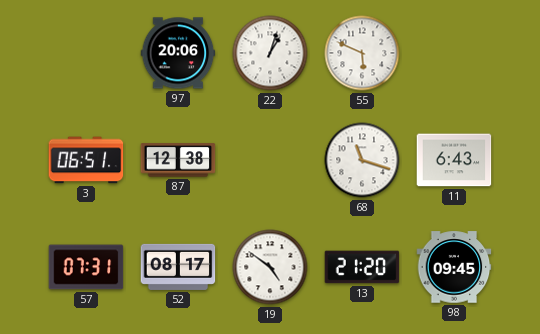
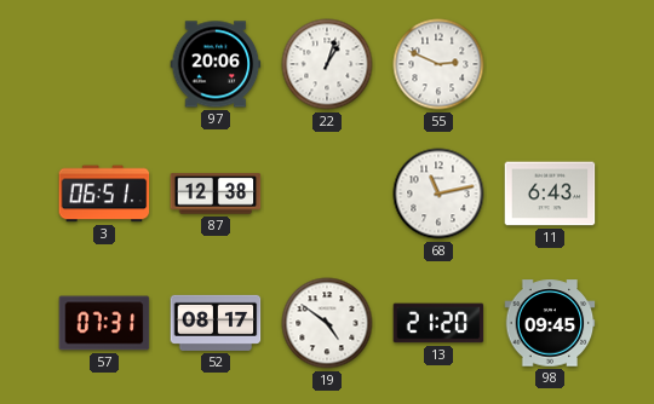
55: 5:49 -> 2:49
68: 11:18 -> 11:13
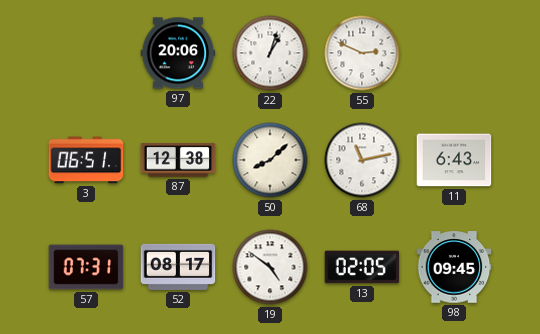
50: none -> 8:08
13: 21:20 -> 02:05
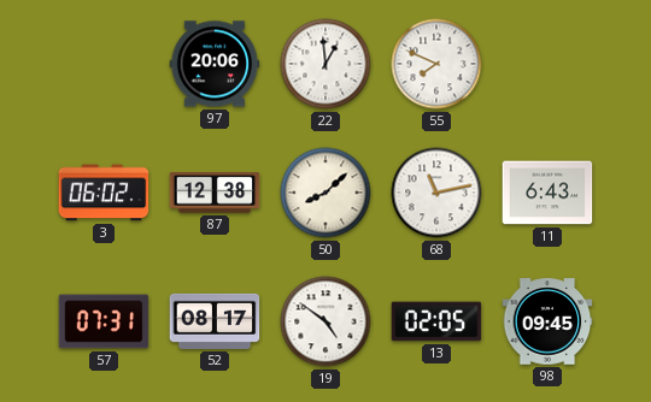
22: 1:03 -> 12:59
55: 2:49 -> 7:49
3: 06:51 -> 06:02
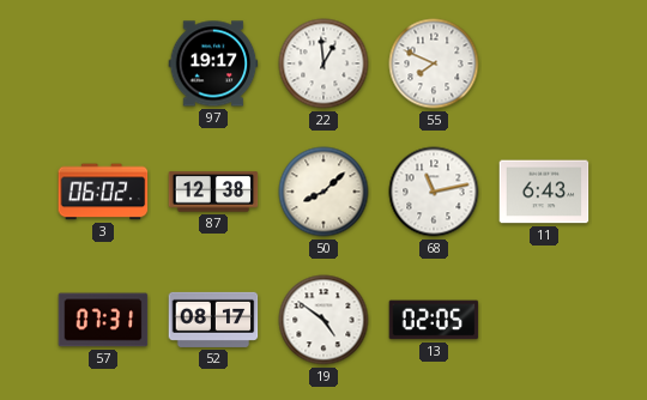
97: 20:06 -> 19:17
98: 09:45 -> none
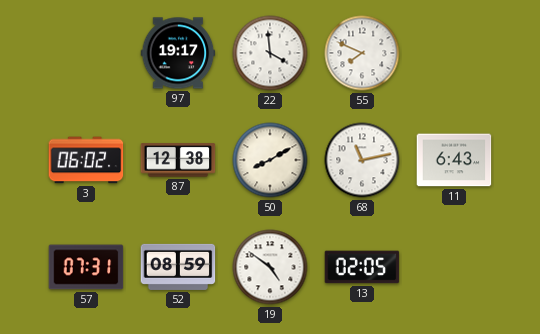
22: 12:59 -> 3:59
50: 8:08 -> 8:10
52: 08:17 -> 08:59
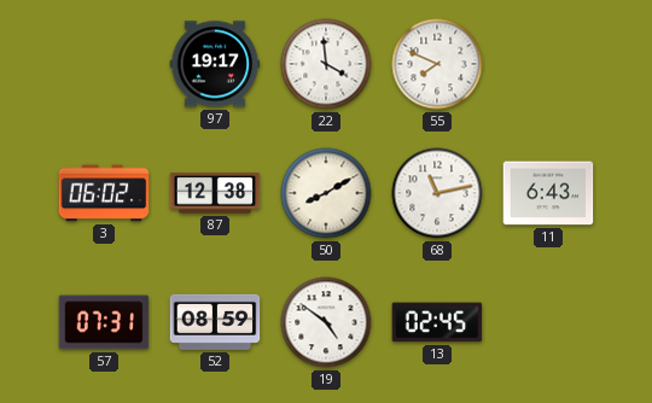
13: 02:05 -> 02:45
